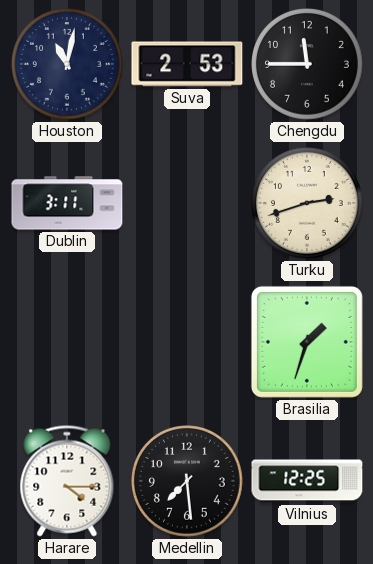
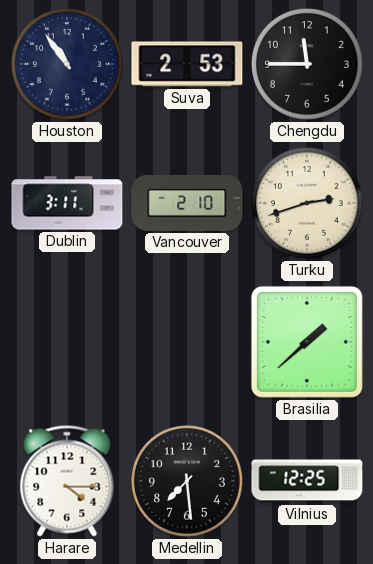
Houston: 11:02 -> 10:54
Vancouver: none -> 2:10
Brasilia: 1:33 -> 1:38
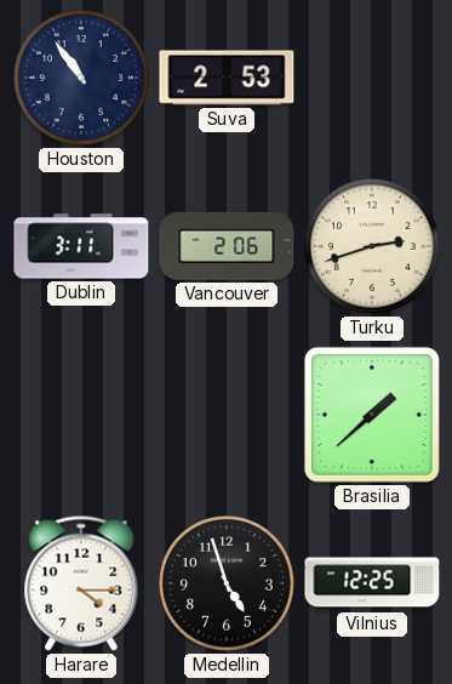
Chengdu: 11:45 -> none
Vancouver: 2:10 -> 2:06
Medellin: 7:29 -> 4:57
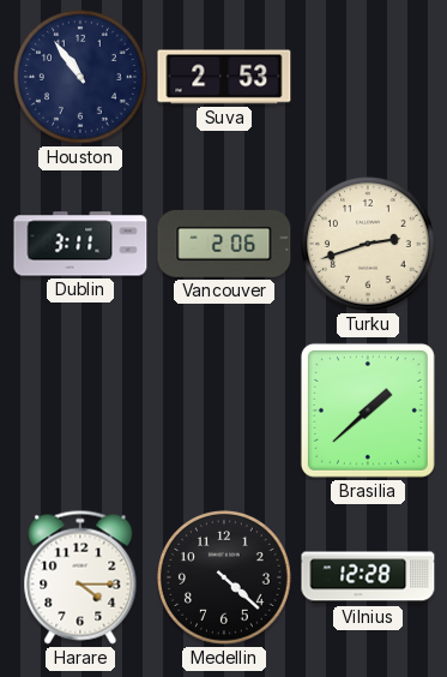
Medellin: 4:57 -> 4:22
Vilnius: 12:25 -> 12:28
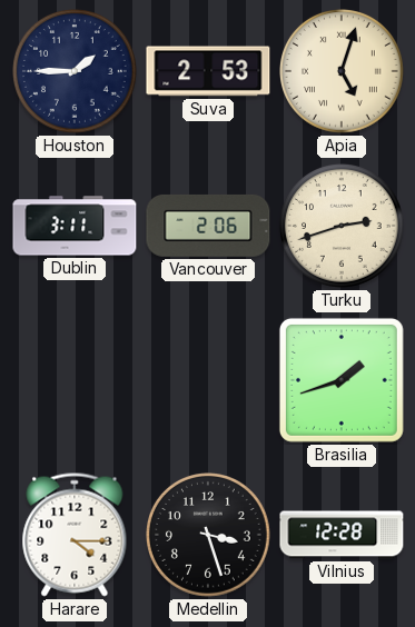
Houston: 10:54 -> 1:45
Apia: none -> 5:03
Brasilia: 1:38 -> 1:42
Medellin: 4:22 -> 3:27
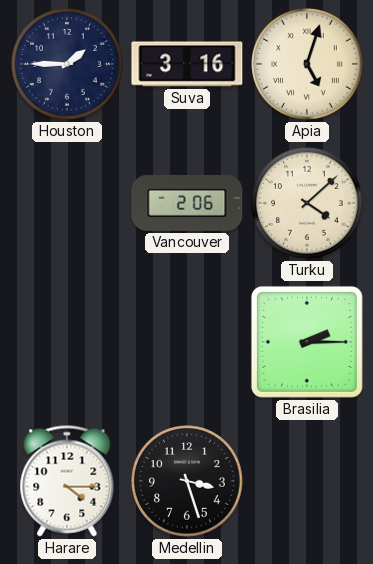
Suva: 2:53 -> 3:16
Dublin: 3:11 -> none
Turku: 2:42 -> 4:08
Brasilia: 1:42 -> 2:15
Vilnius: 12:28 -> none
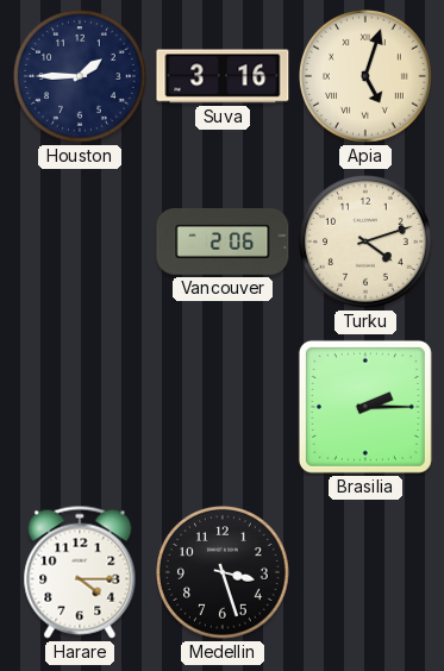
Turku: 4:08 -> 4:12
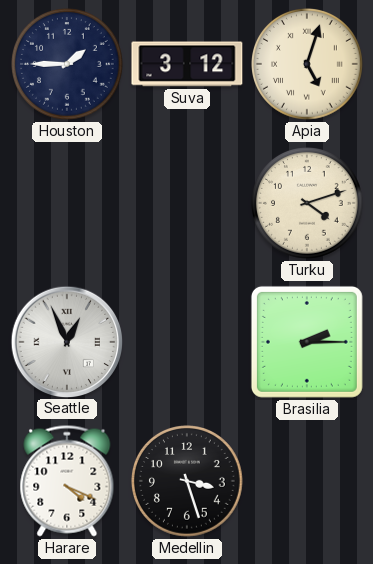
Suva: 3:16 -> 3:12
Vancouver: 2:06 -> none
Seattle: none -> 12:56
Harare: 4:15 -> 4:19
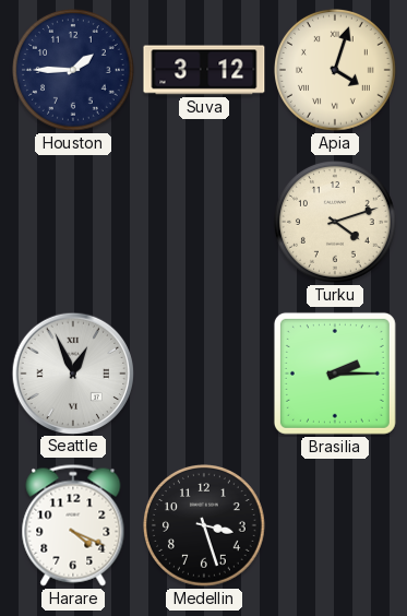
Apia: 5:03 -> 4:03
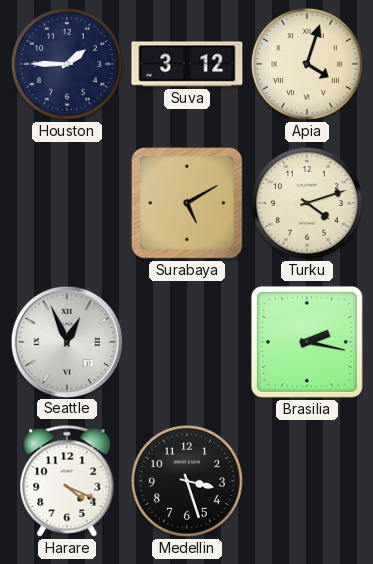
Surabaya: none -> 5:10
Brasilia: 2:15 -> 2:17
